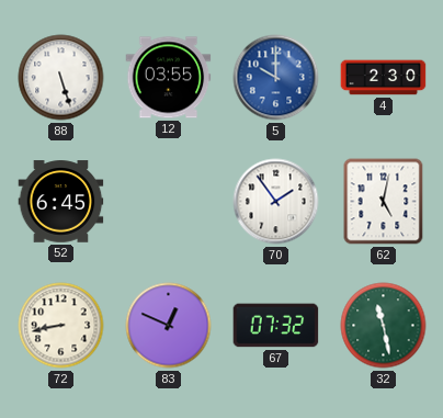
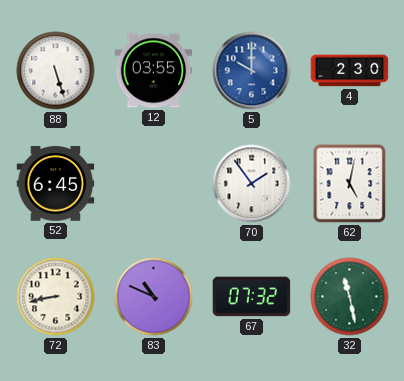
83: 12:49 -> 10:49
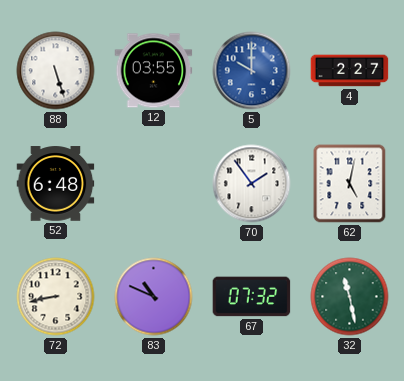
4: 2:30 -> 2:27
52: 6:45 -> 6:48
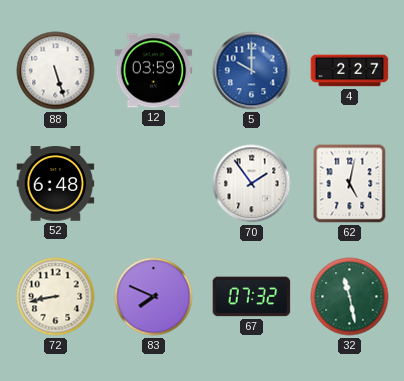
12: 03:55 -> 03:59
83: 10:49 -> 7:49
